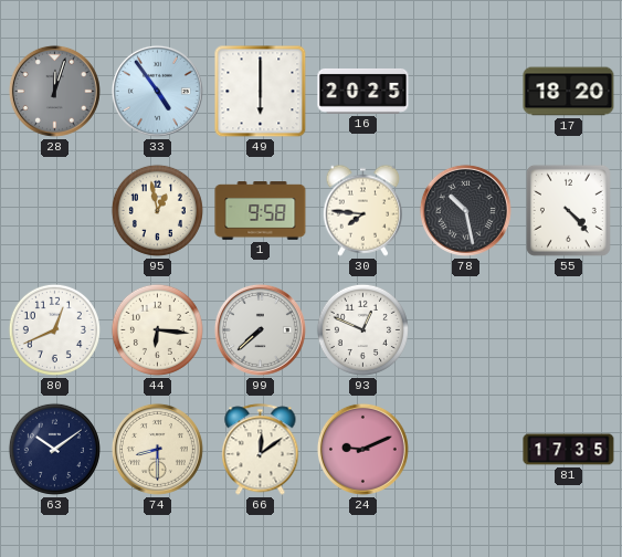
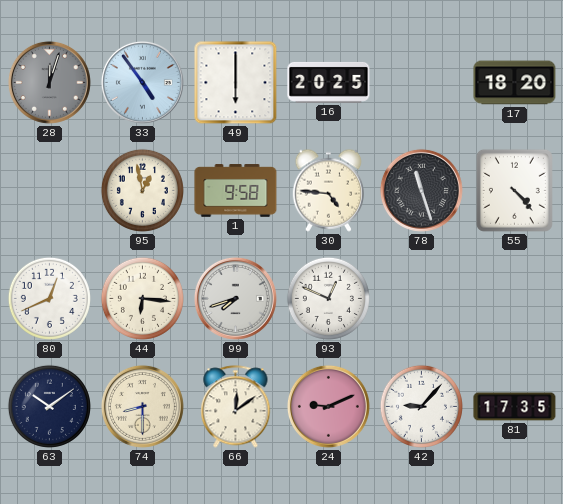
30: 7:46 -> 4:46
78: 10:28 -> 11:27
99: 7:38 -> 7:42
42: none -> 9:07
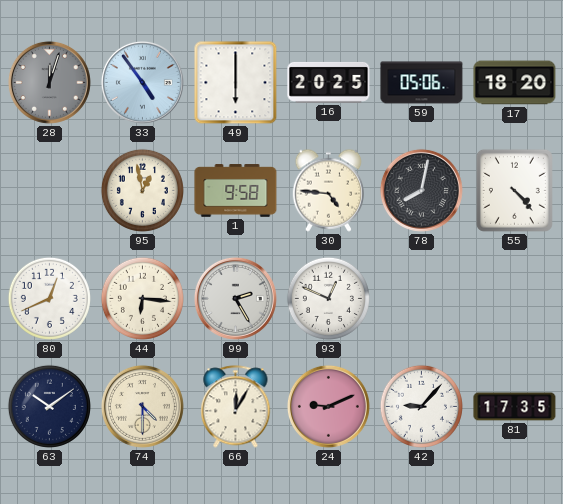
59: none -> 05:06
78: 11:27 -> 8:02
99: 7:42 -> 2:25
74: 8:30 -> 4:30
66: 12:09 -> 12:05
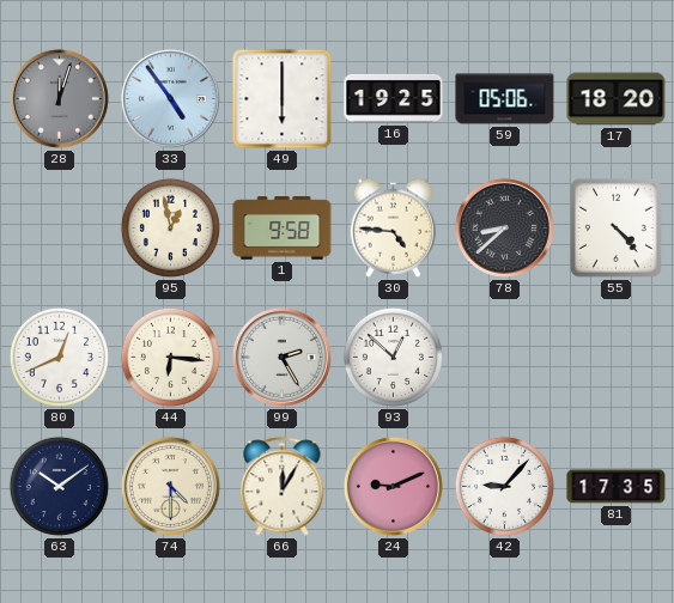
16: 20:25 -> 19:25
78: 8:02 -> 8:38
93: 12:49 -> 12:52
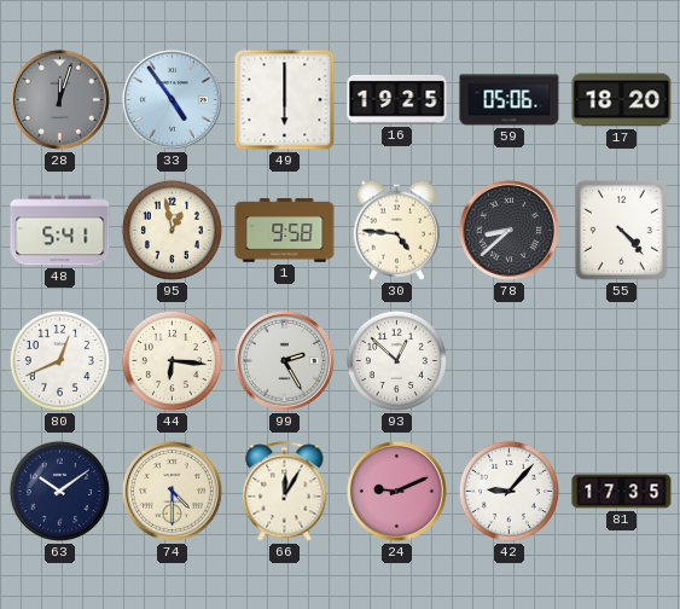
48: none -> 5:41
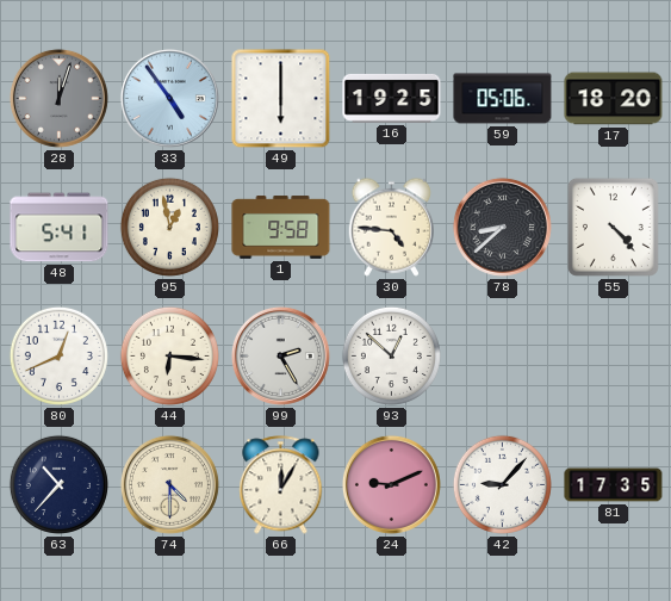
63: 10:09 -> 10:37
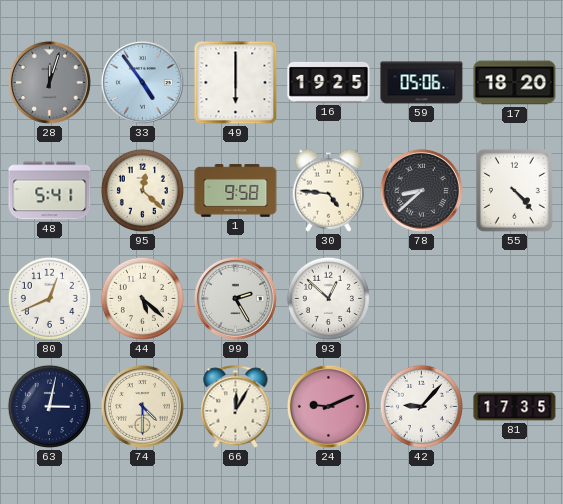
95: 12:58 -> 12:22
44: 6:16 -> 5:22
63: 10:37 -> 3:02
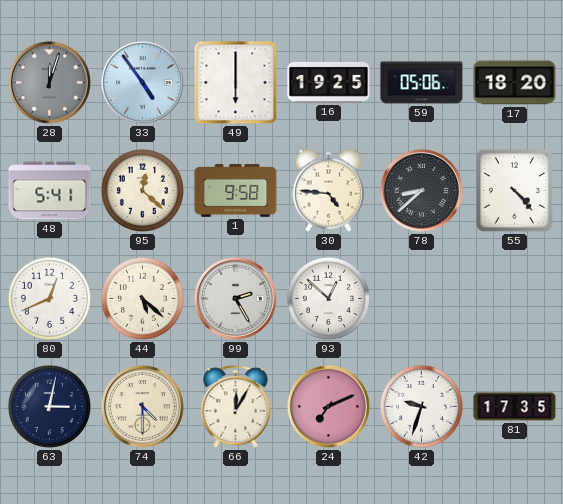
24: 9:11 -> 7:11
42: 9:07 -> 9:33
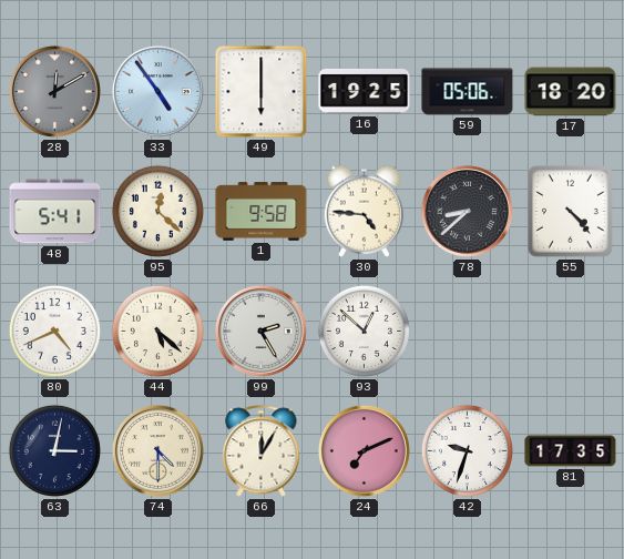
28: 12:03 -> 12:10
80: 12:41 -> 4:41
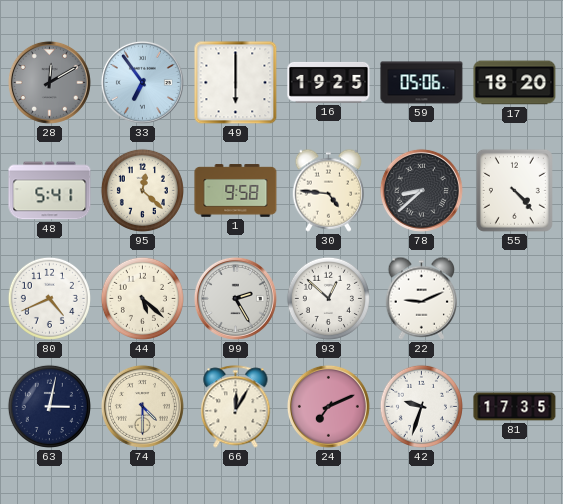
33: 4:54 -> 6:54
22: none -> 9:11
